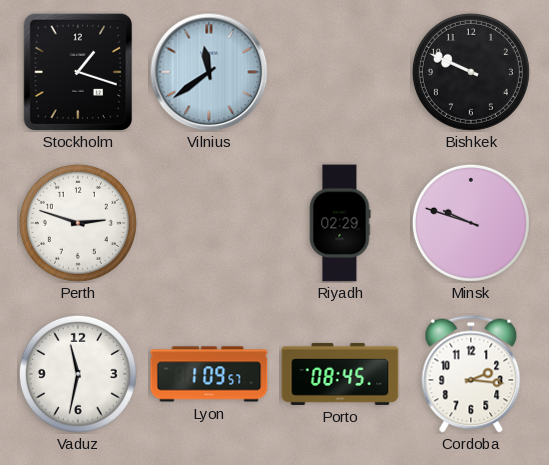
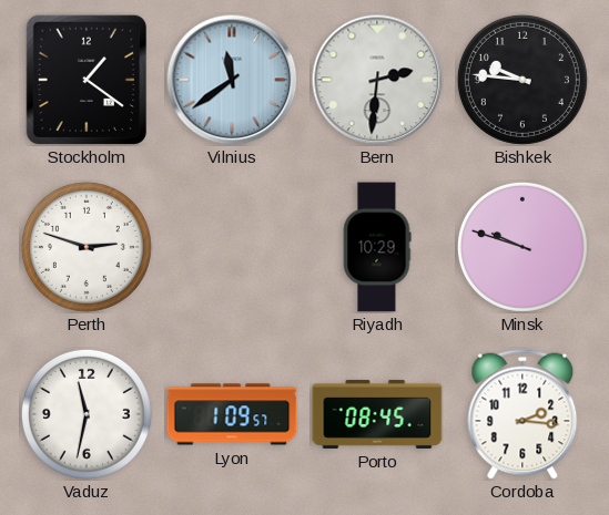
Stockholm: 1:18 -> 1:21
Bern: none -> 2:31
Bishkek: 9:49 -> 9:46
Riyadh: 02:29 -> 10:29
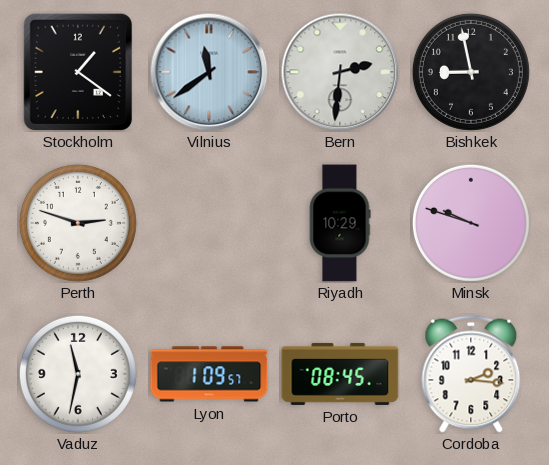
Bishkek: 9:46 -> 8:58
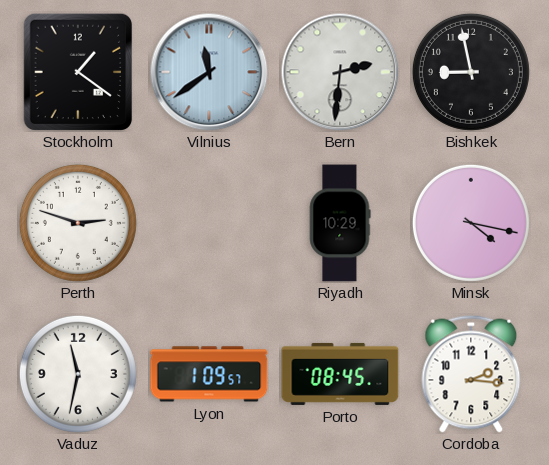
Minsk: 9:48 -> 4:17
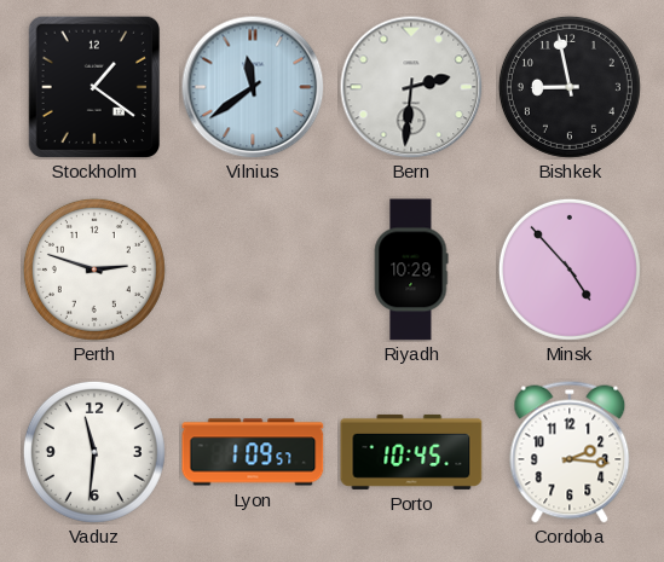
Minsk: 4:17 -> 4:53
Vaduz: 11:32 -> 11:31
Porto: 08:45 -> 10:45
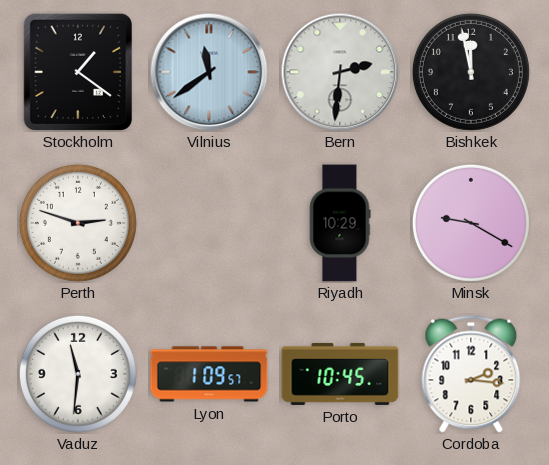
Bishkek: 8:58 -> 11:58
Minsk: 4:53 -> 9:20
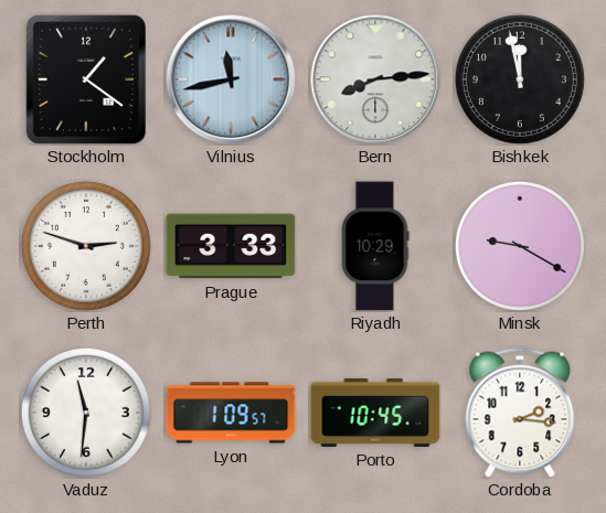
Vilnius: 11:39 -> 11:43
Bern: 2:31 -> 8:14
Prague: none -> 3:33
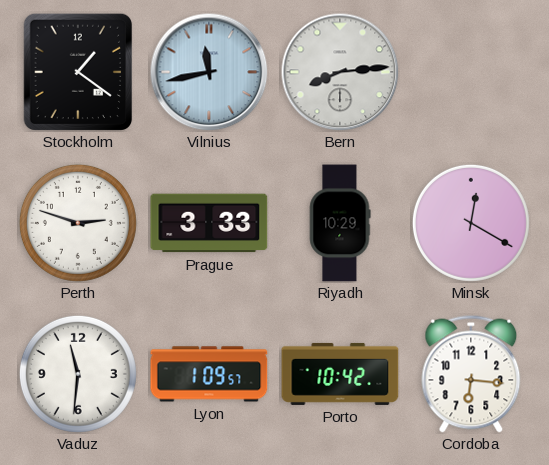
Bishkek: 11:58 -> none
Minsk: 9:20 -> 12:20
Porto: 10:45 -> 10:42
Cordoba: 2:16 -> 6:16
